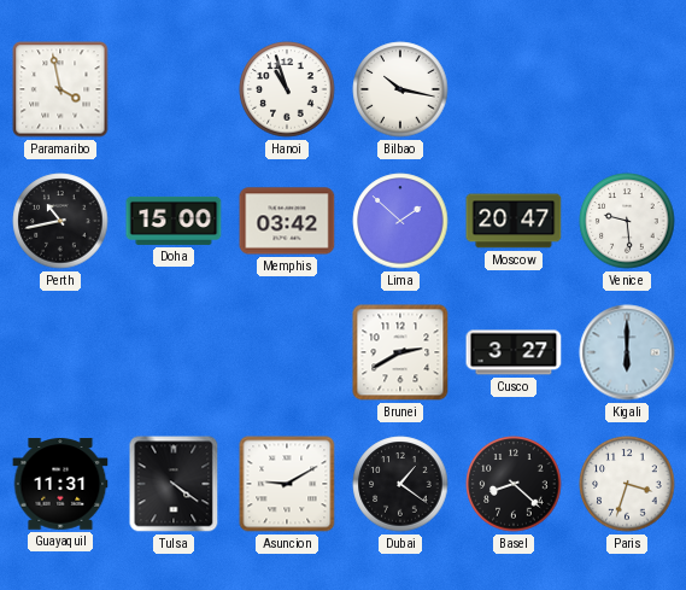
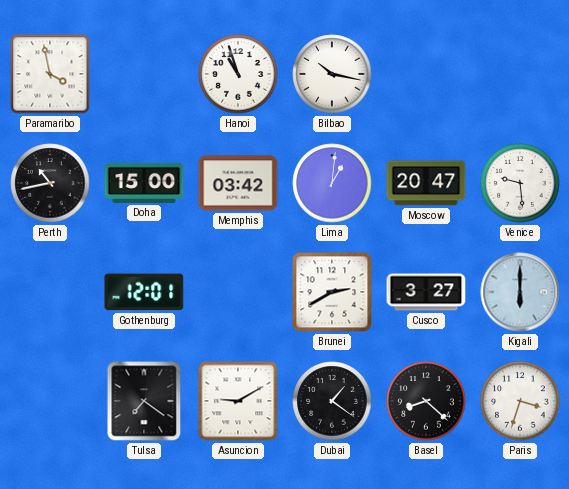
Lima: 1:52 -> 1:01
Gothenburg: none -> 12:01
Guayaquil: 11:31 -> none
Tulsa: 4:21 -> 7:21
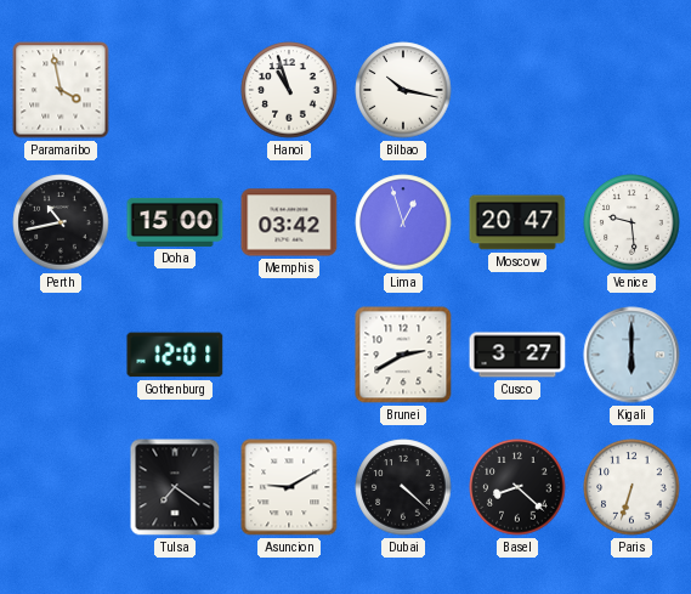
Lima: 1:01 -> 12:57
Dubai: 1:21 -> 4:22
Paris: 3:33 -> 6:33
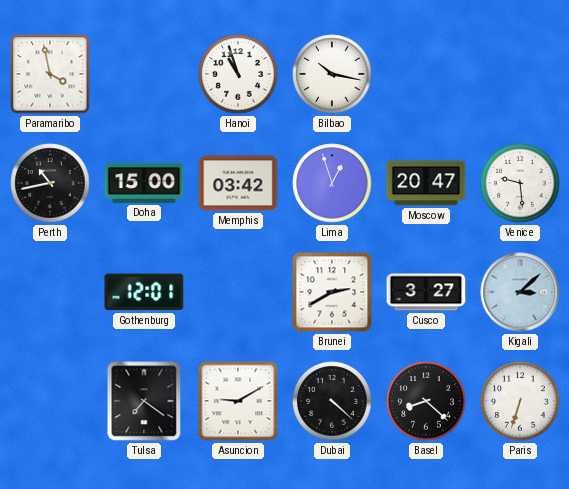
Kigali: 6:00 -> 3:08
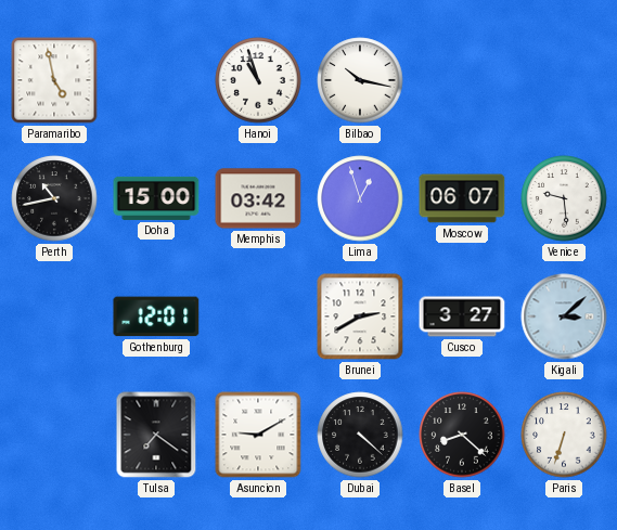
Paramaribo: 3:58 -> 4:58
Moscow: 20:47 -> 06:07
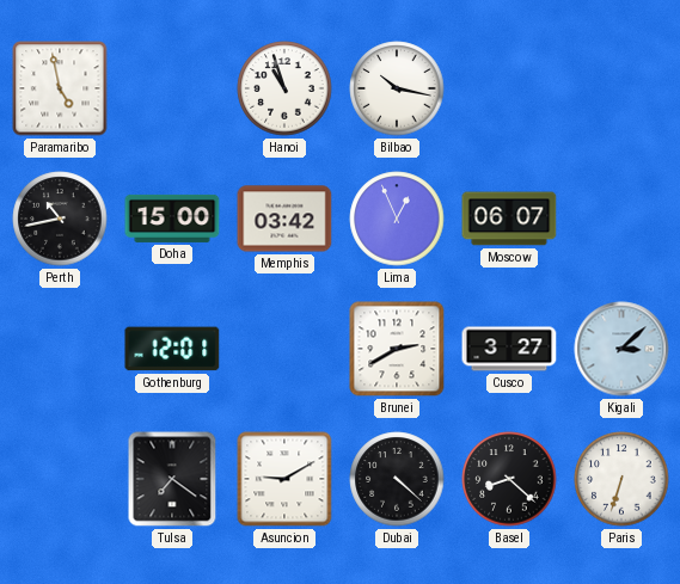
Lima: 12:57 -> 12:56
Venice: 9:29 -> none
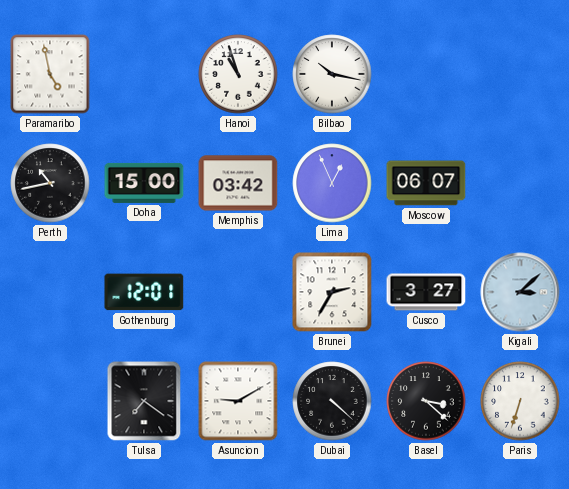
Brunei: 2:40 -> 2:35
Basel: 8:22 -> 3:22
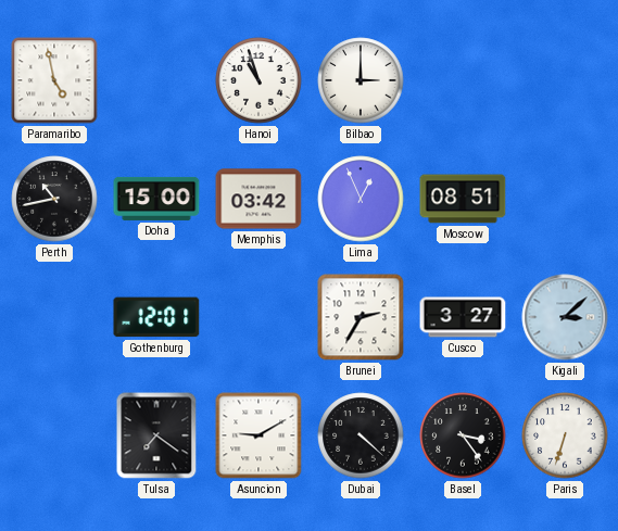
Bilbao: 10:17 -> 3:00
Moscow: 06:07 -> 08:51
Basel: 3:22 -> 3:24
